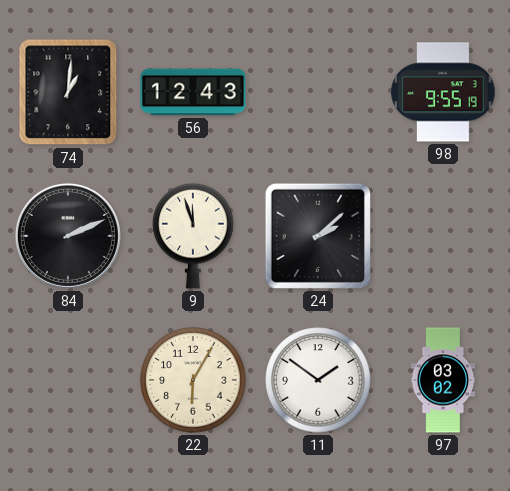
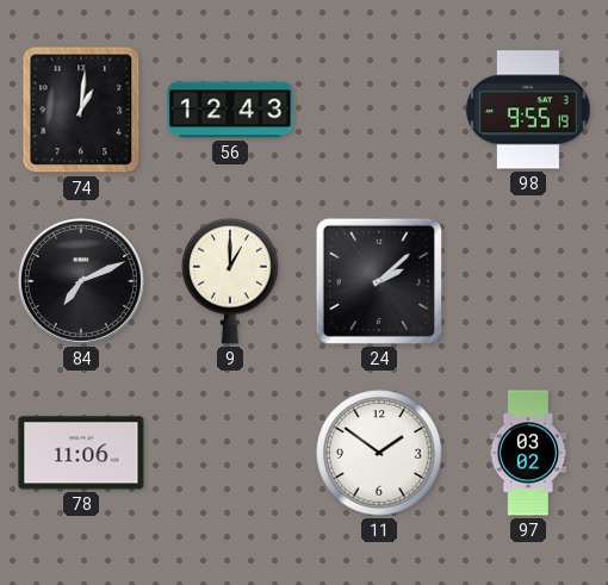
84: 2:11 -> 7:11
9: 11:57 -> 1:00
78: none -> 11:06
22: 6:05 -> none
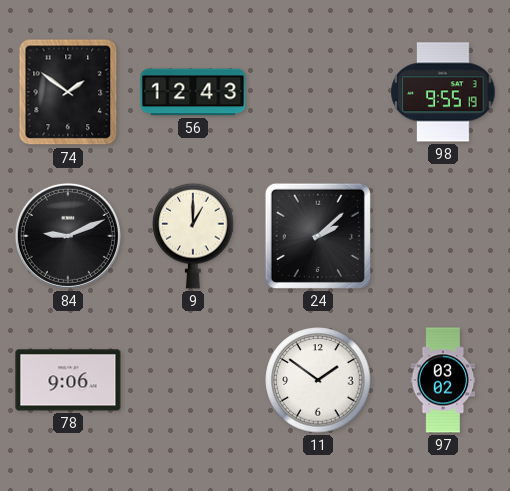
74: 1:01 -> 1:51
84: 7:11 -> 9:11
78: 11:06 -> 9:06
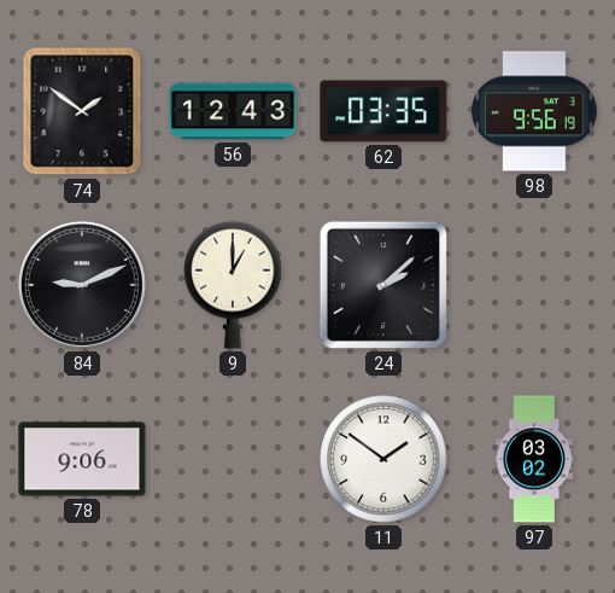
62: none -> 03:35
98: 9:55 -> 9:56
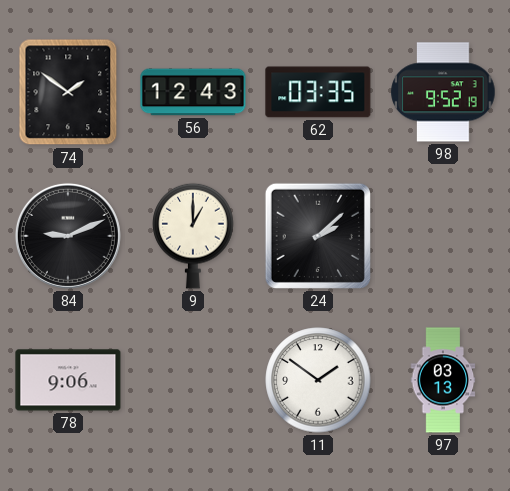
98: 9:56 -> 9:52
97: 03:02 -> 03:13
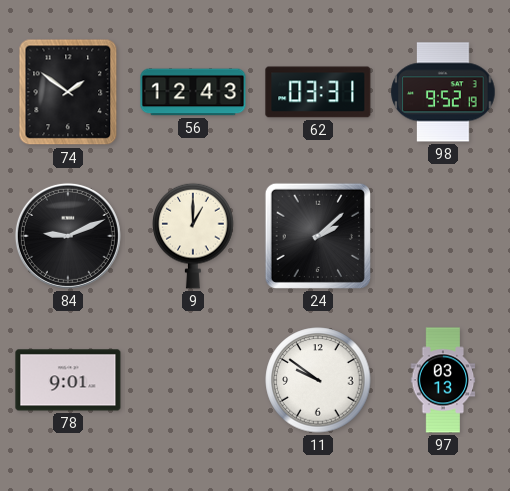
62: 03:35 -> 03:31
78: 9:06 -> 9:01
11: 1:51 -> 9:51
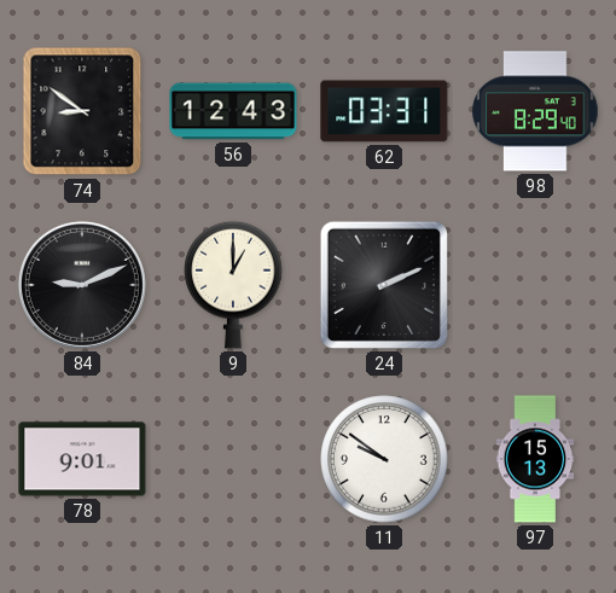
74: 1:51 -> 8:51
98: 9:52 -> 8:29
24: 2:08 -> 2:11
97: 03:13 -> 15:13
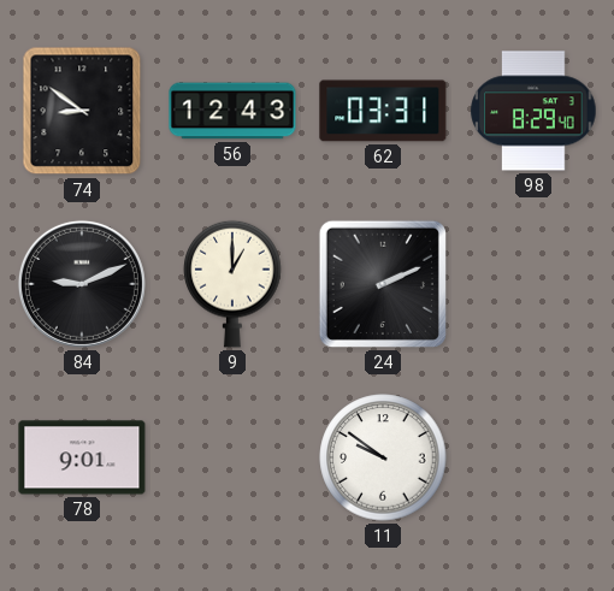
97: 15:13 -> none
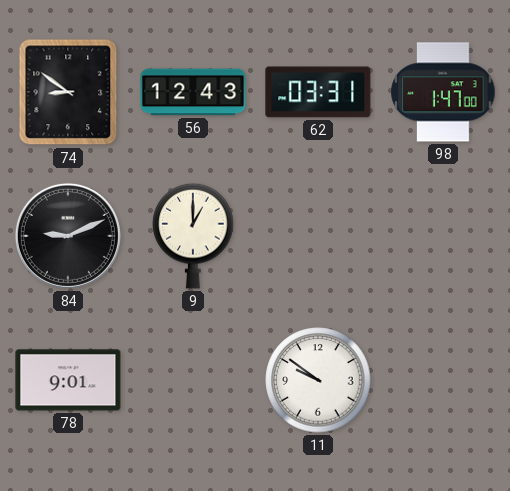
98: 8:29 -> 1:47
24: 2:11 -> none
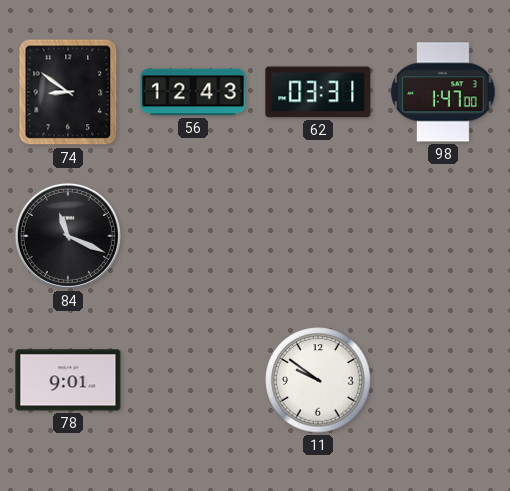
84: 9:11 -> 11:19
9: 1:00 -> none
